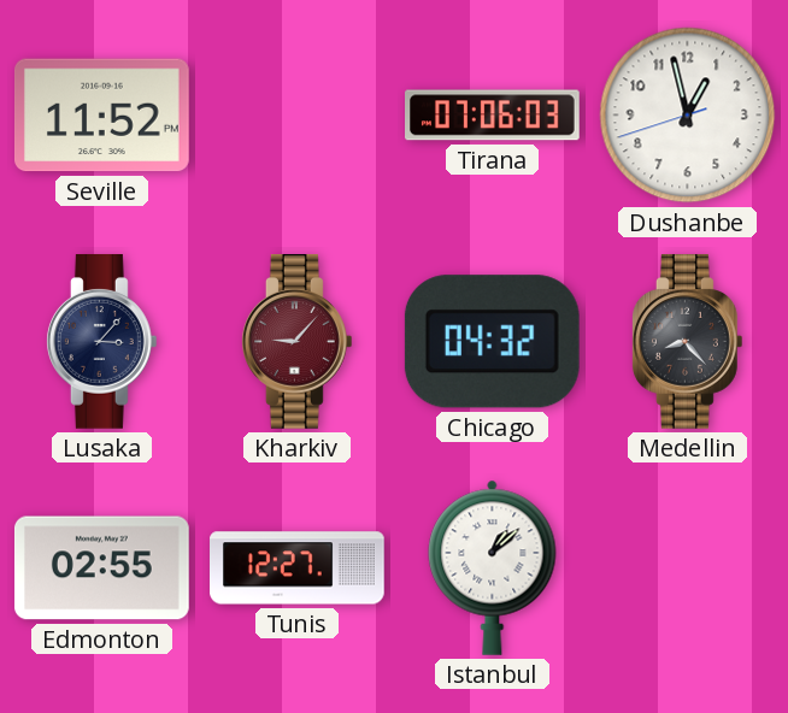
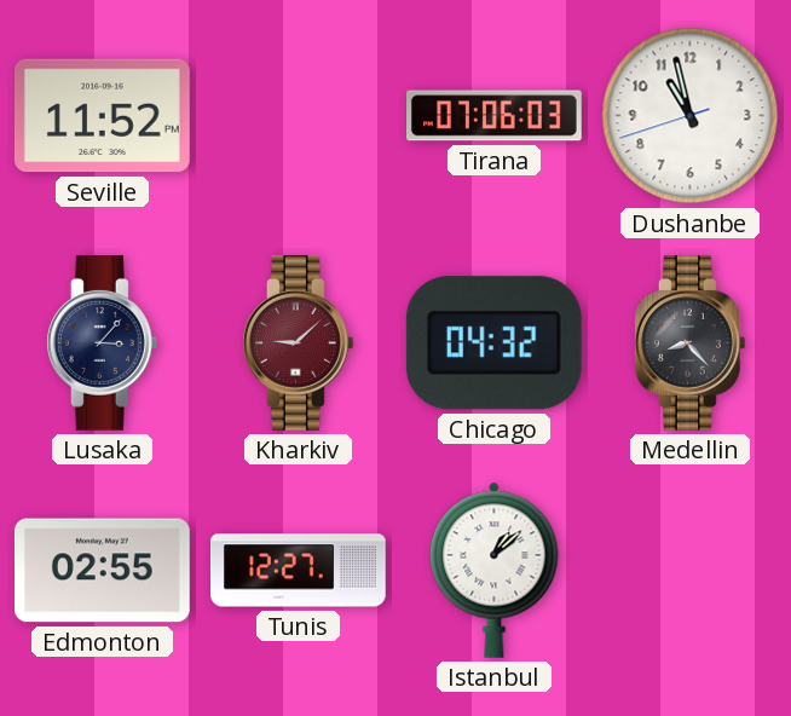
Dushanbe: 12:57 -> 10:57
Kharkiv: 9:07 -> 9:08
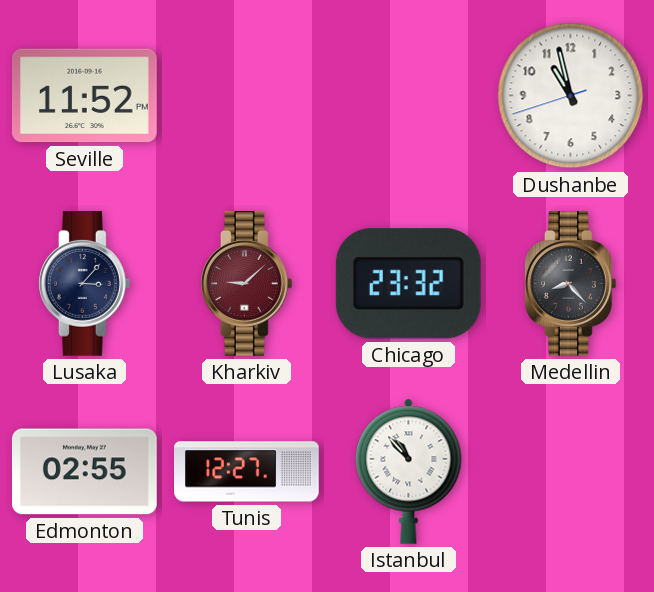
Tirana: 07:06 -> none
Chicago: 04:32 -> 23:32
Istanbul: 1:08 -> 10:53
